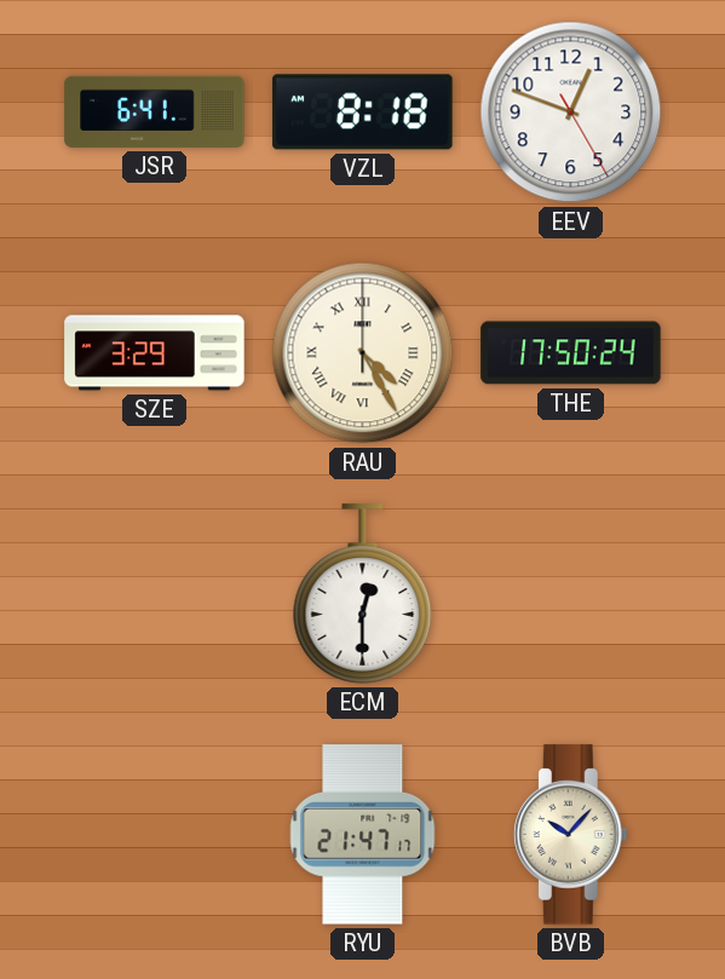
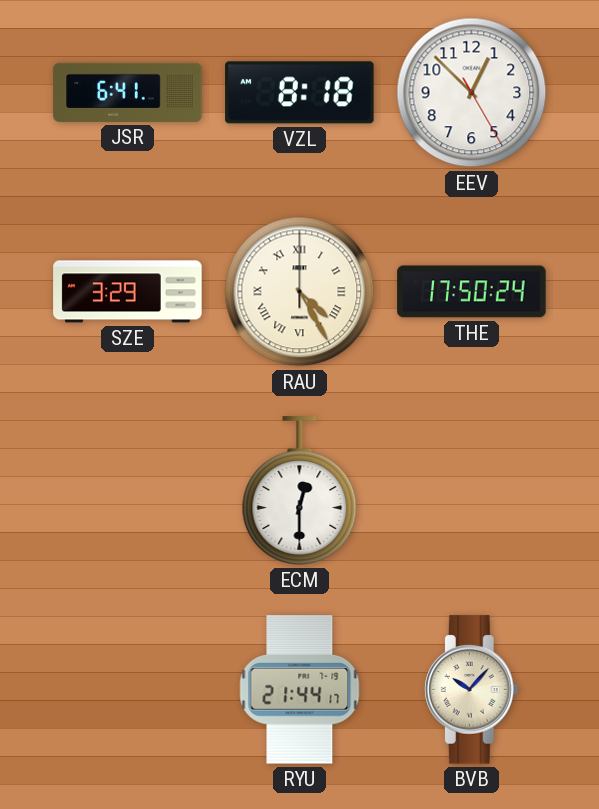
EEV: 12:48 -> 12:52
RYU: 21:47 -> 21:44
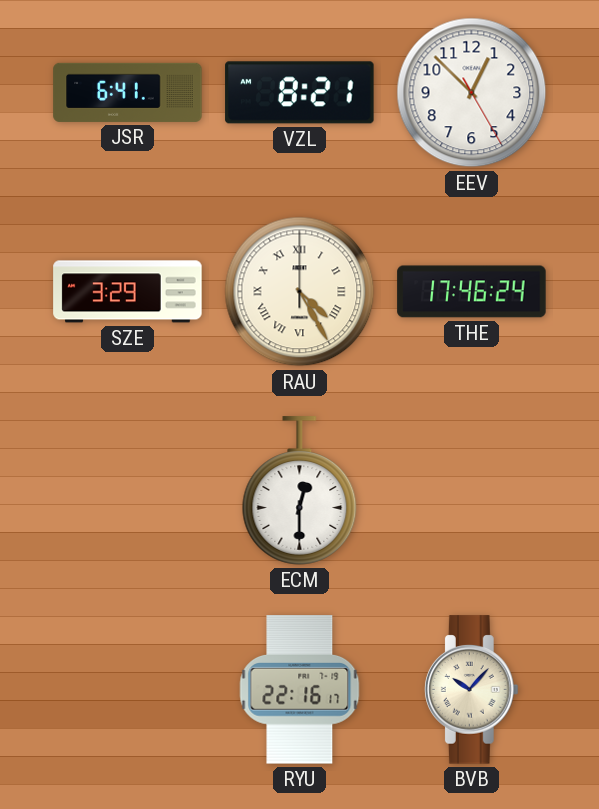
VZL: 8:18 -> 8:21
THE: 17:50 -> 17:46
RYU: 21:44 -> 22:16
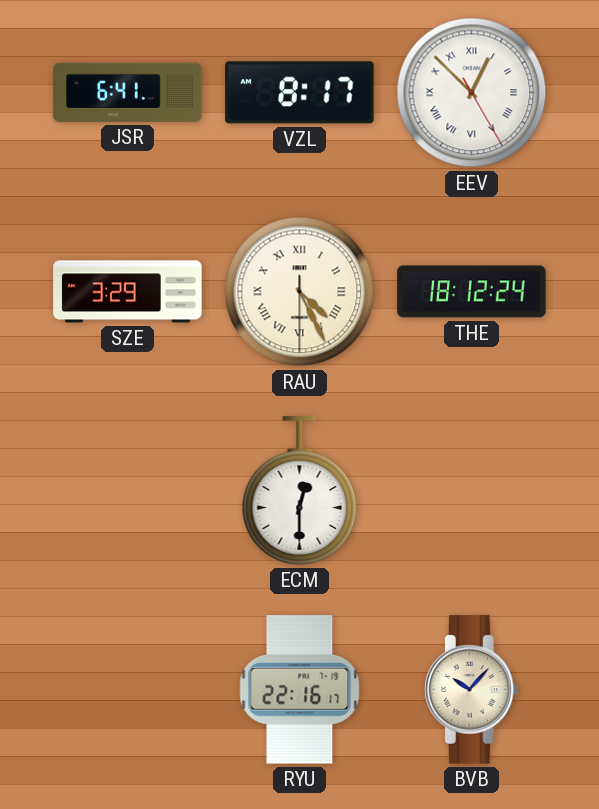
VZL: 8:21 -> 8:17
EEV numerals: Arabic -> Roman
RAU: 4:25:00 -> 4:25:30
THE: 17:46 -> 18:12
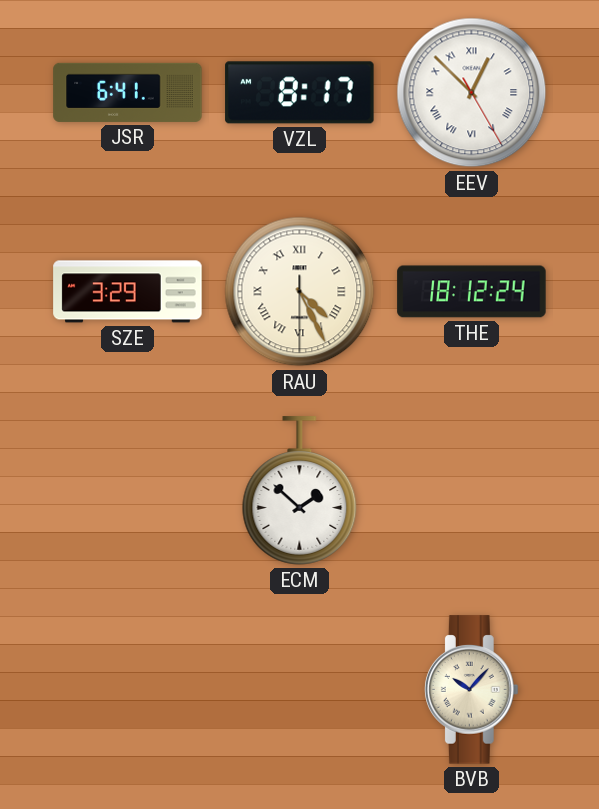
ECM: 12:30 -> 1:52
RYU: 22:16 -> none
